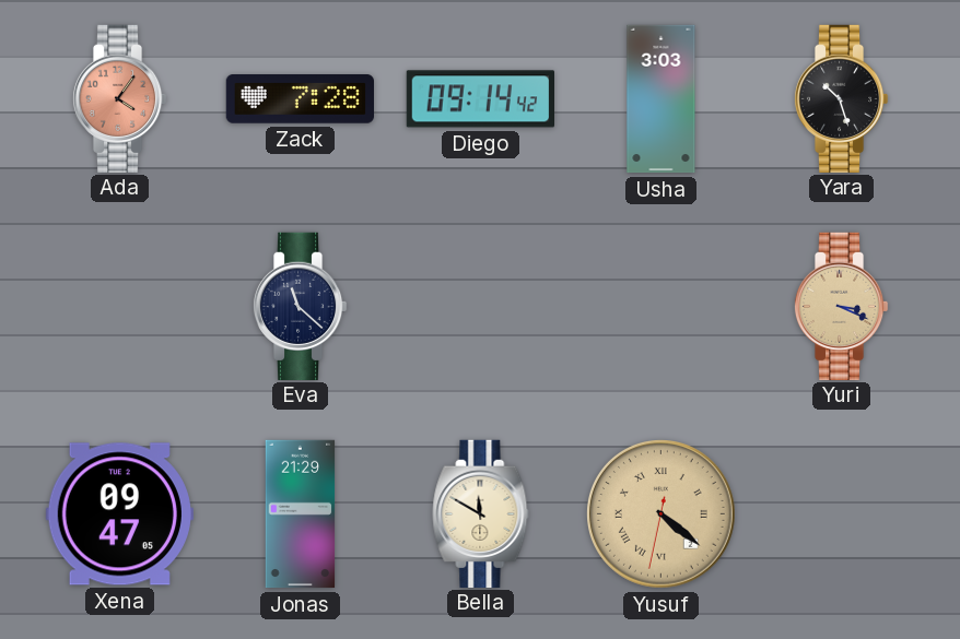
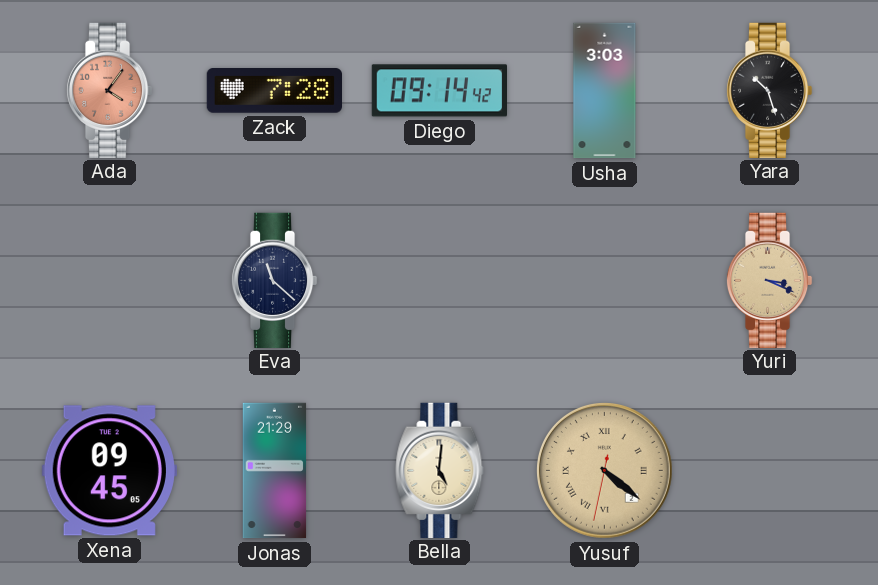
Xena: 09:47 -> 09:45
Bella: 11:50 -> 5:01
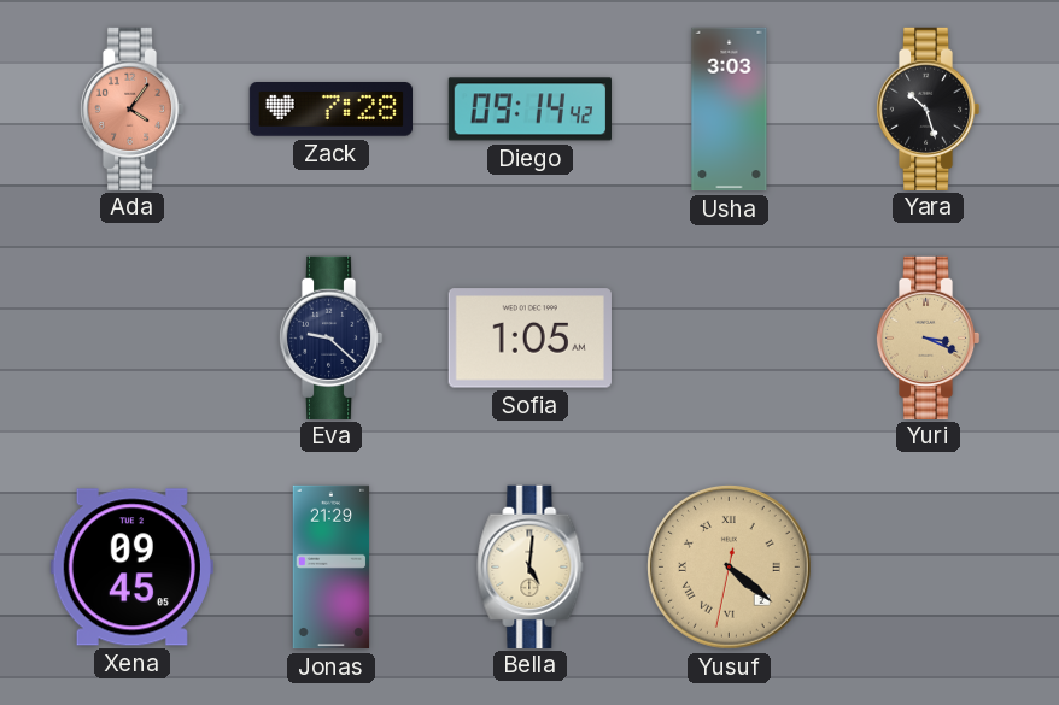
Eva: 11:22 -> 9:22
Sofia: none -> 1:05
